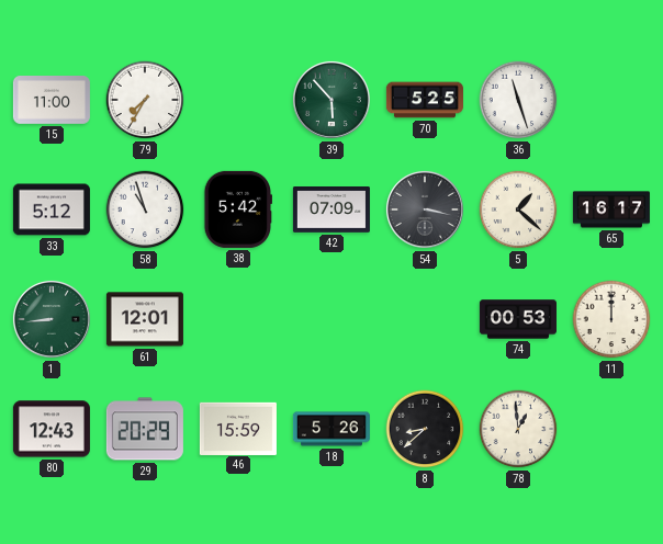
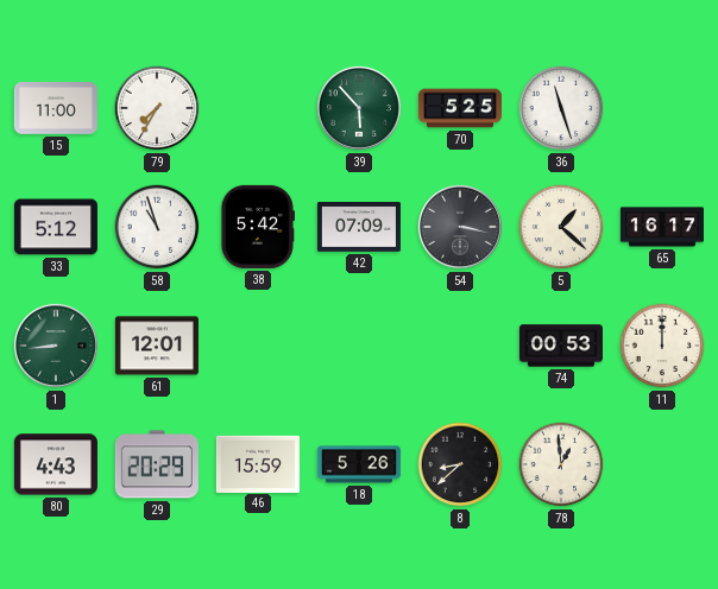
80: 12:43 -> 4:43
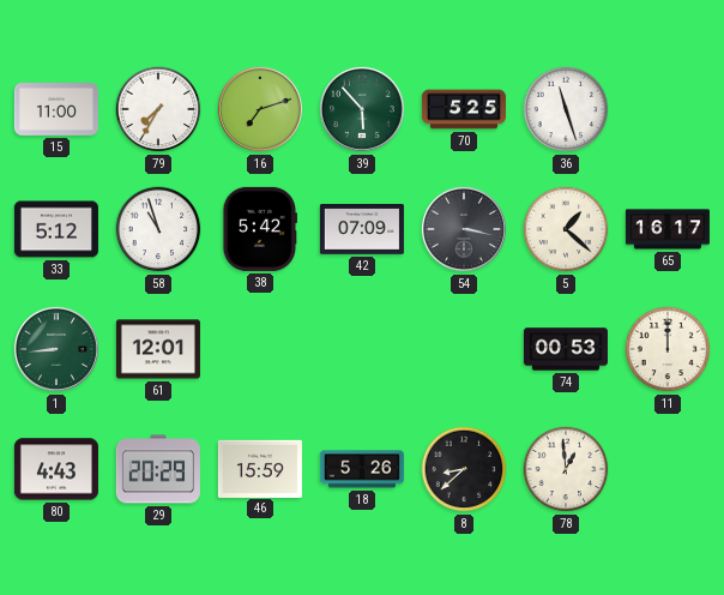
16: none -> 7:12
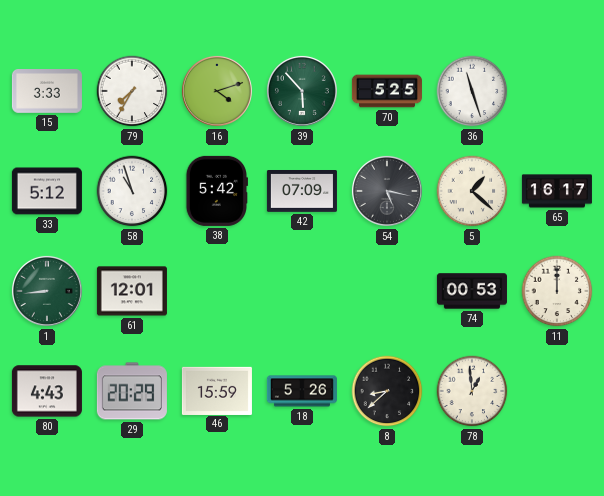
15: 11:00 -> 3:33
16: 7:12 -> 4:12
54: 3:17 -> 5:17
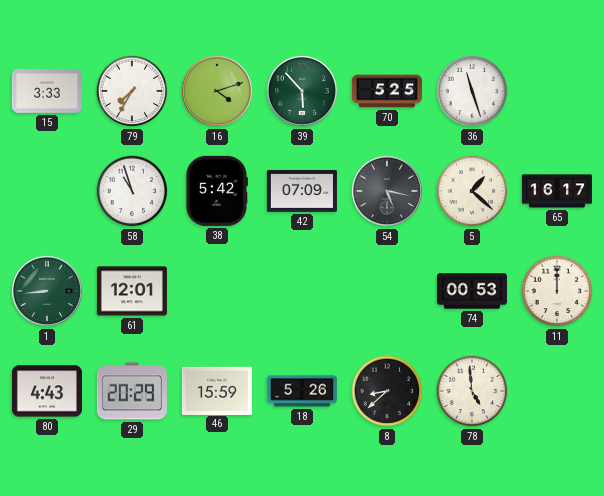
33: 5:12 -> none
78: 12:59 -> 4:59
